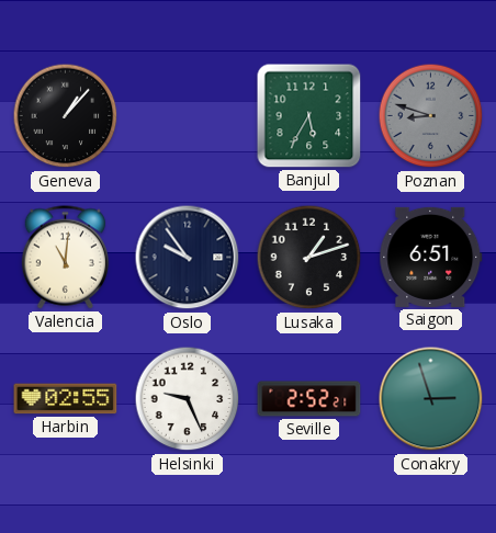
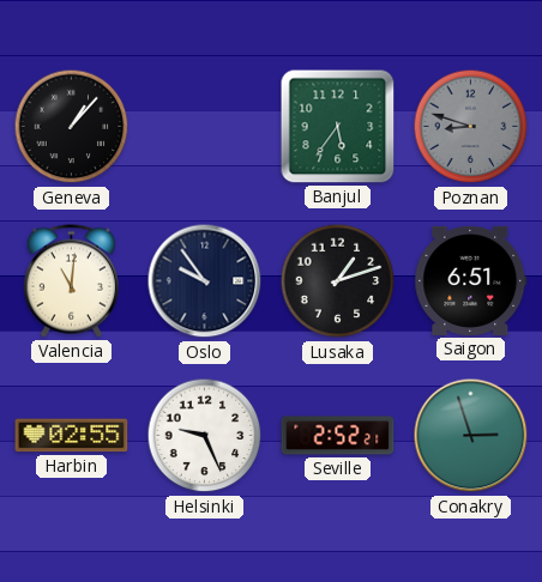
Banjul: 5:35 -> 5:36
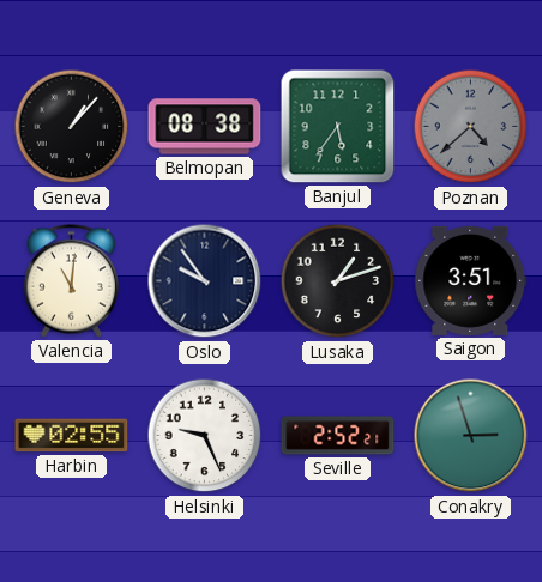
Belmopan: none -> 08:38
Poznan: 8:48 -> 4:38
Saigon: 6:51 -> 3:51
